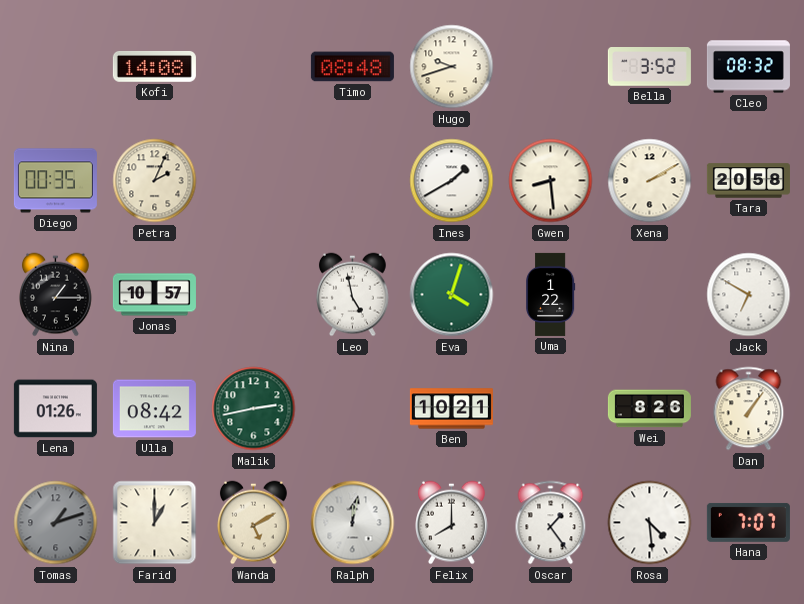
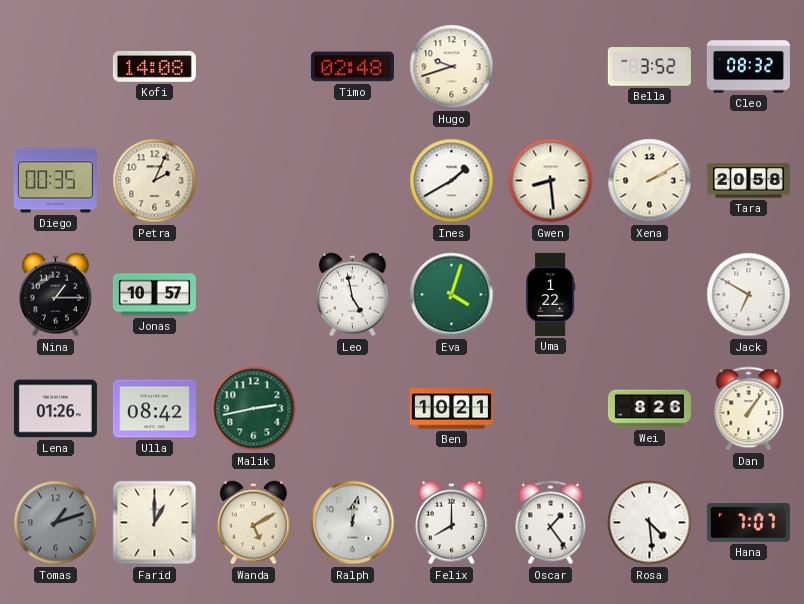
Timo: 08:48 -> 02:48
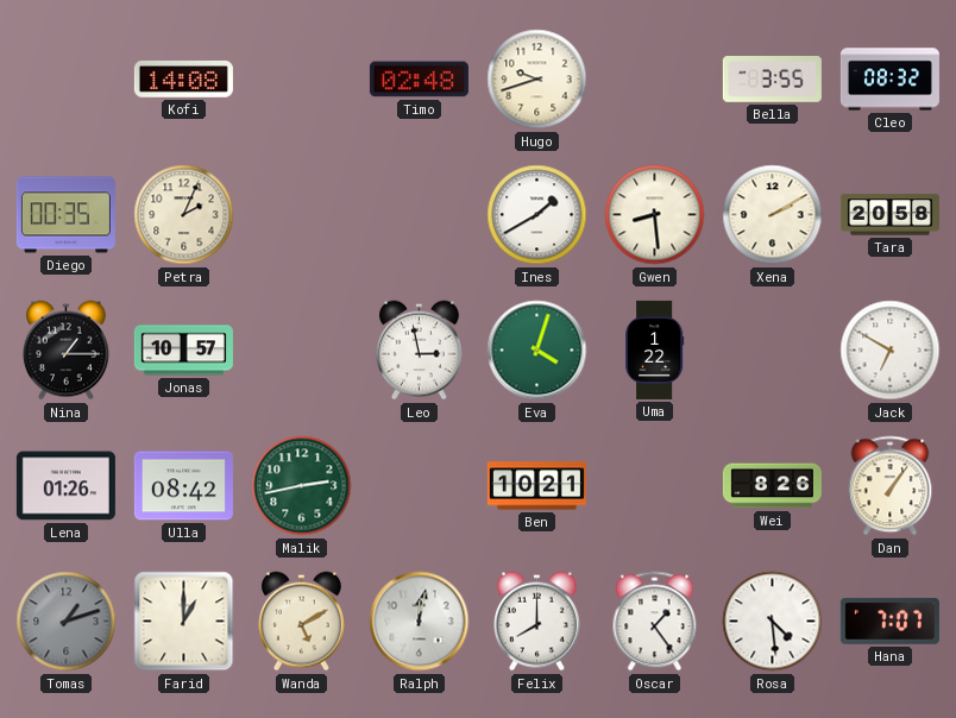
Bella: 3:52 -> 3:55
Leo: 4:58 -> 2:58
